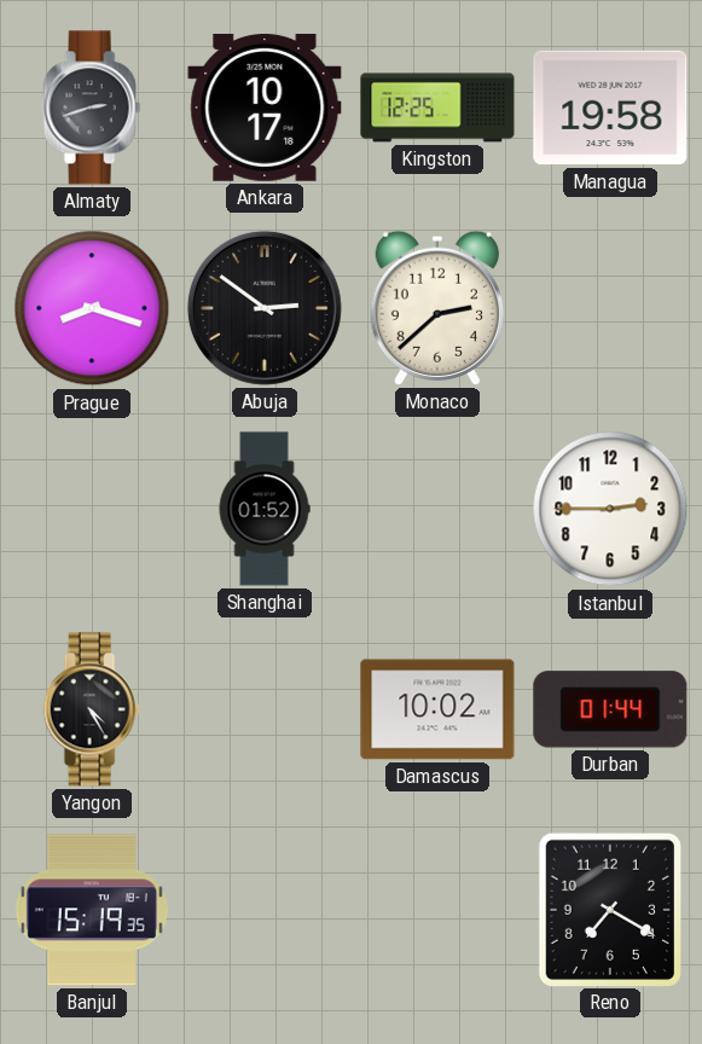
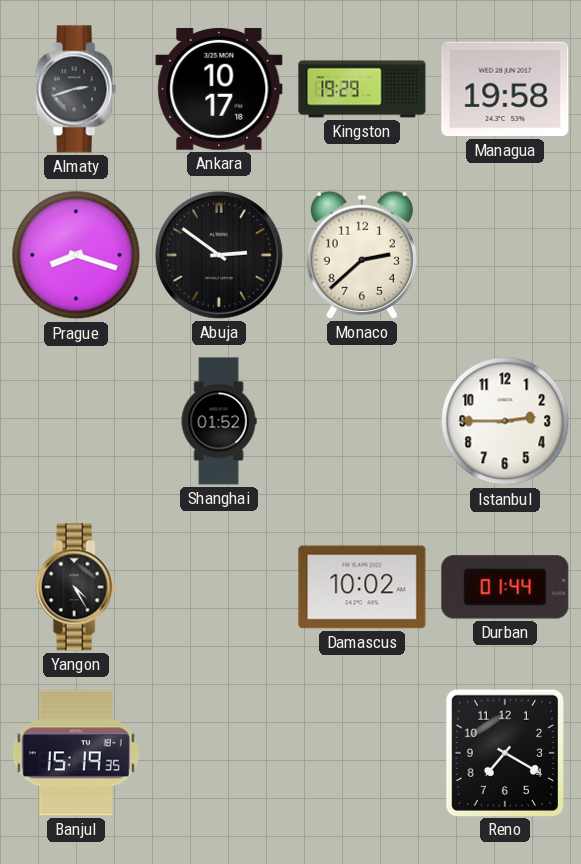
Kingston: 12:25 -> 19:29
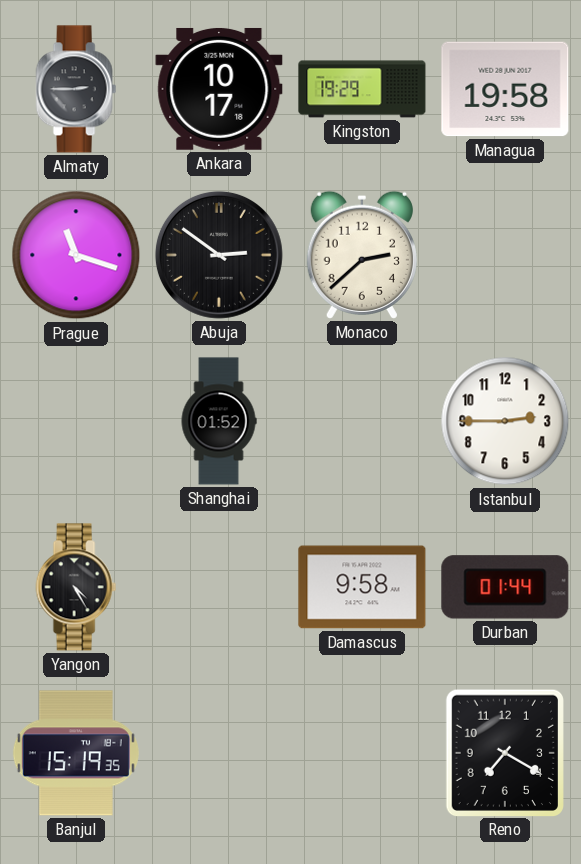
Almaty: 2:42 -> 2:45
Prague: 8:18 -> 11:18
Damascus: 10:02 -> 9:58
